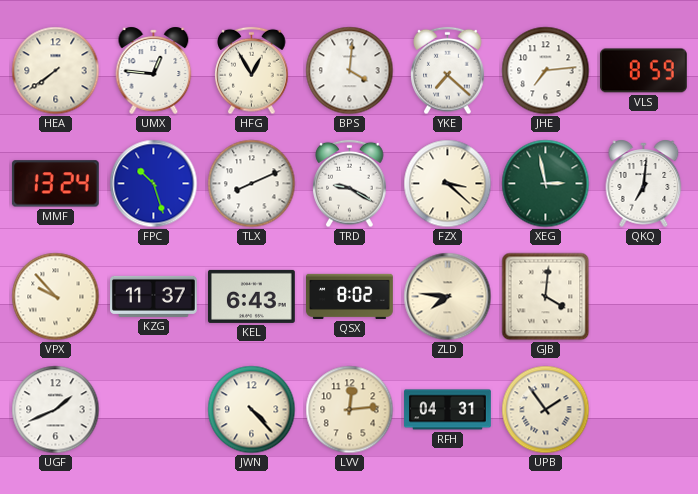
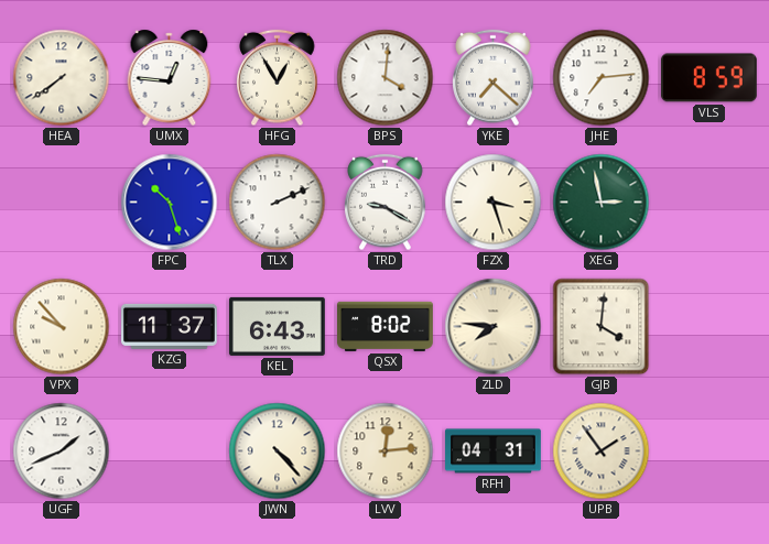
MMF: 13:24 -> none
TLX: 8:11 -> 2:11
FZX: 3:22 -> 3:27
QKQ: 7:01 -> none
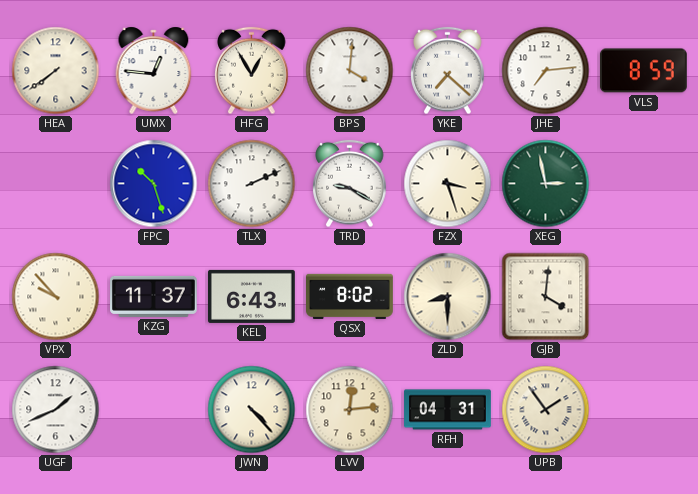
ZLD: 7:46 -> 8:30
